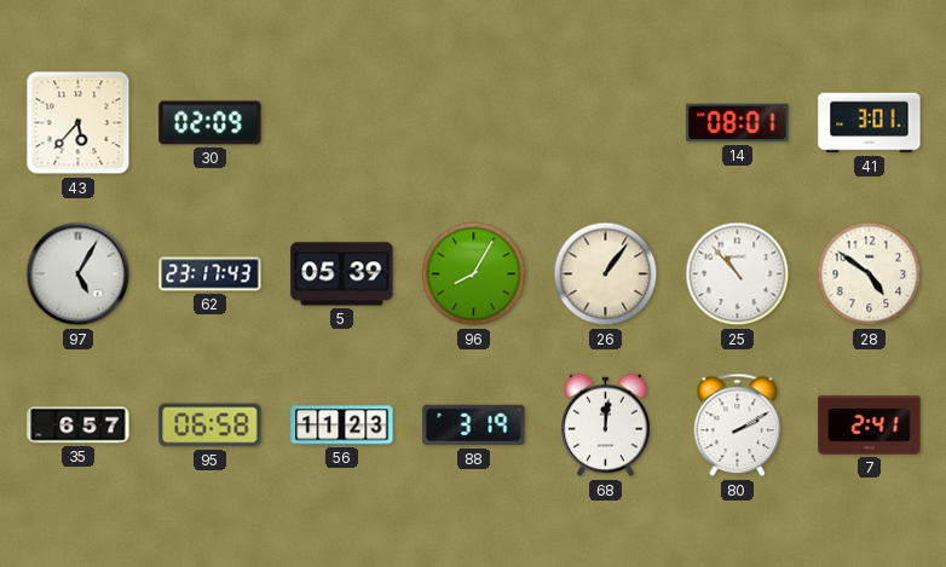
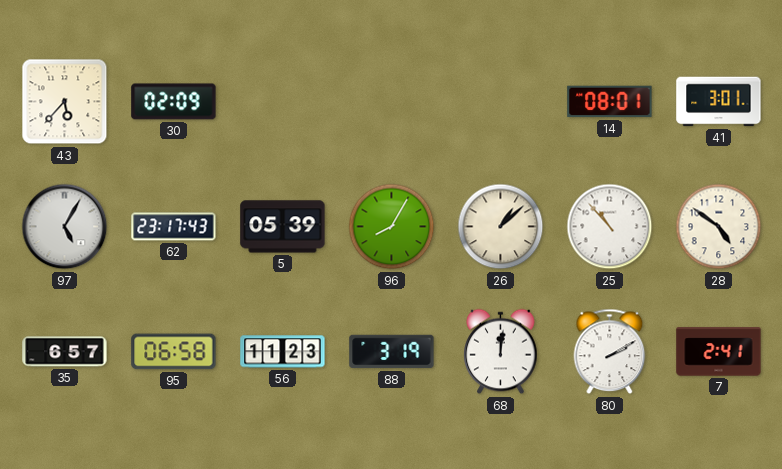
26: 1:06 -> 1:08
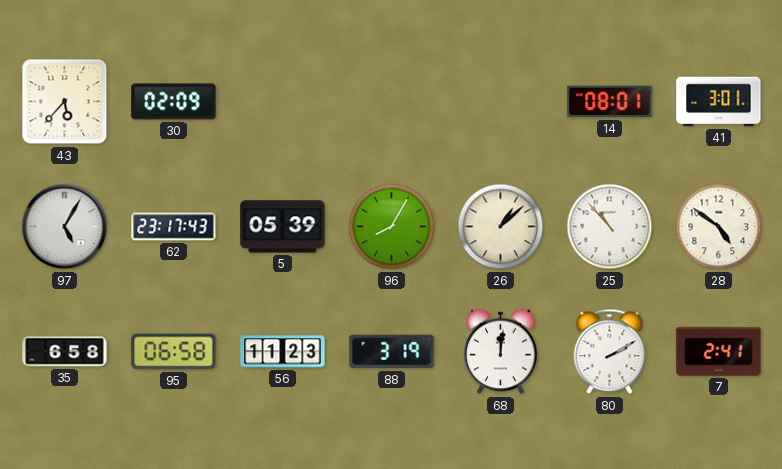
35: 6:57 -> 6:58
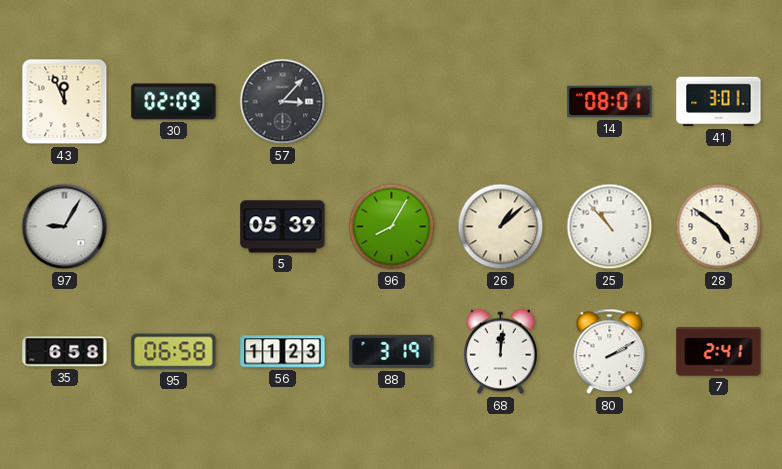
43: 5:37 -> 11:56
57: none -> 3:07
97: 5:05 -> 9:05
62: 23:17 -> none
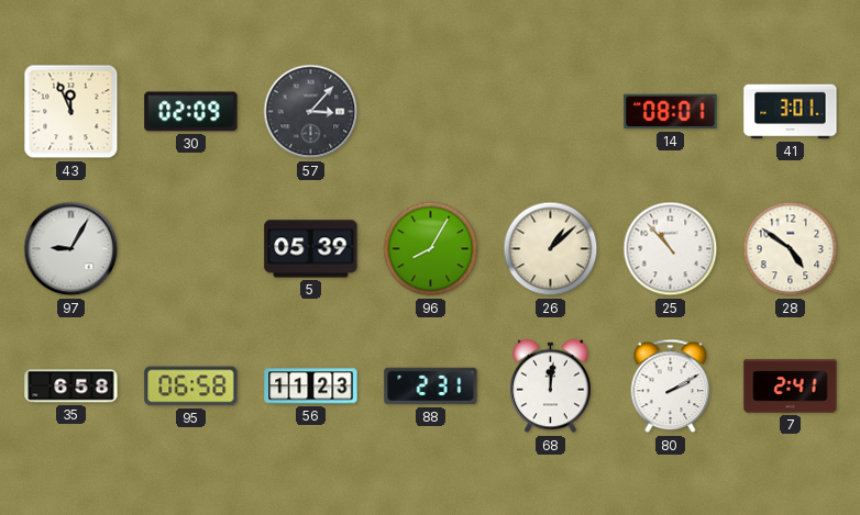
88: 3:19 -> 2:31
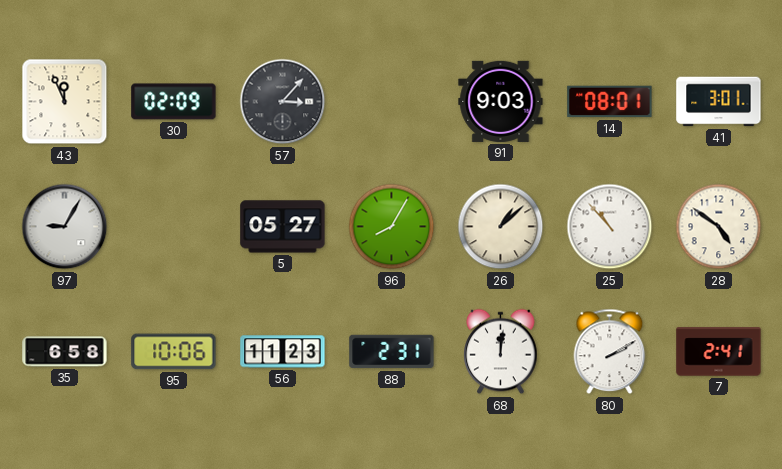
91: none -> 9:03
5: 05:39 -> 05:27
95: 06:58 -> 10:06
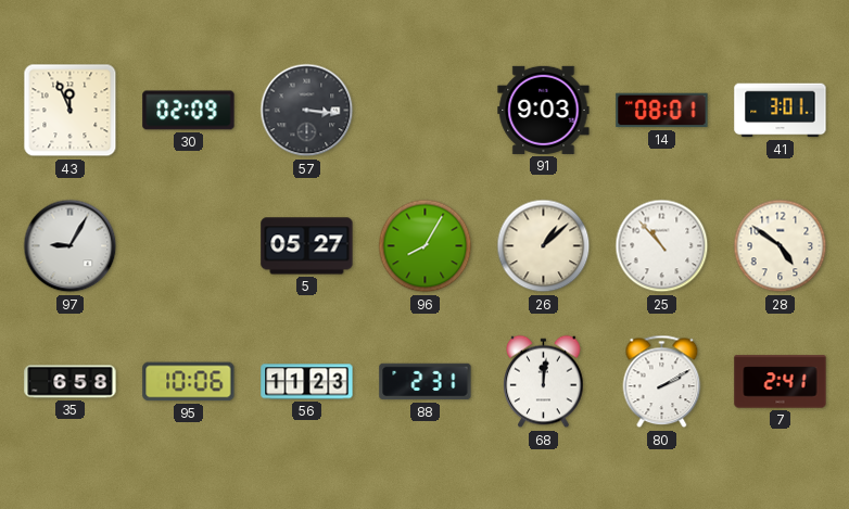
57: 3:07 -> 3:16
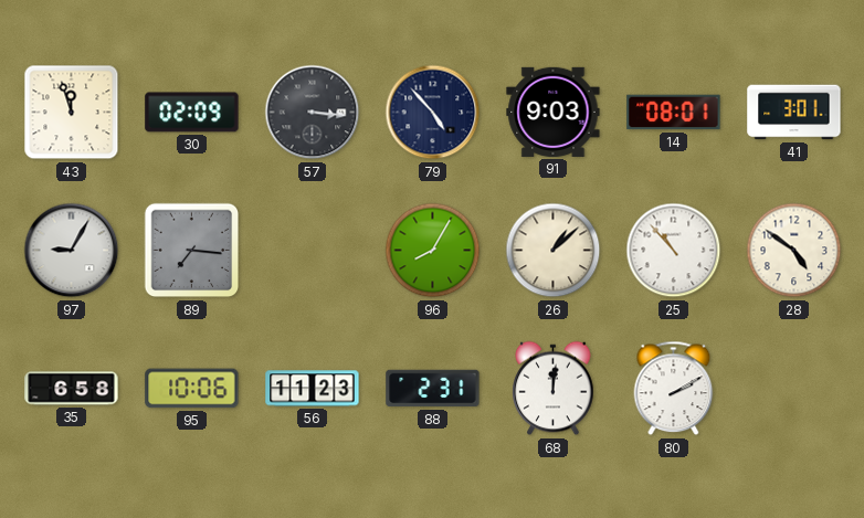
43: 11:56 -> 11:57
79: none -> 4:53
89: none -> 7:16
5: 05:27 -> none
7: 2:41 -> none
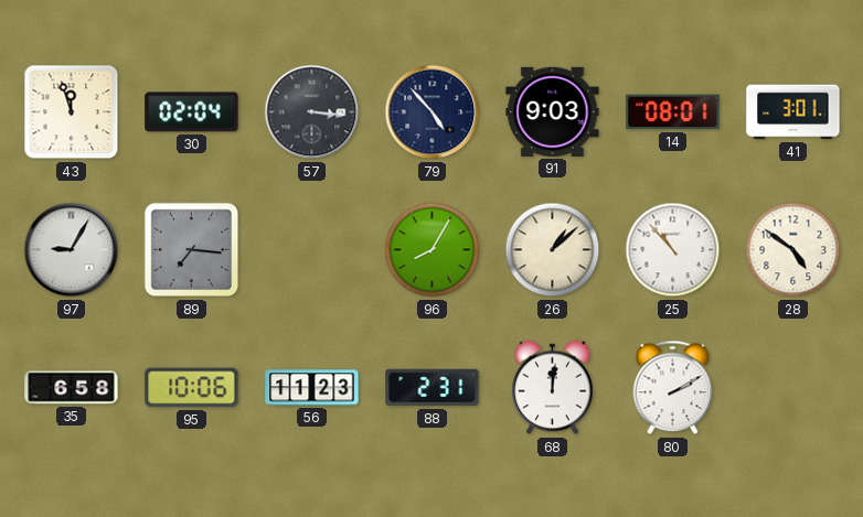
30: 02:09 -> 02:04
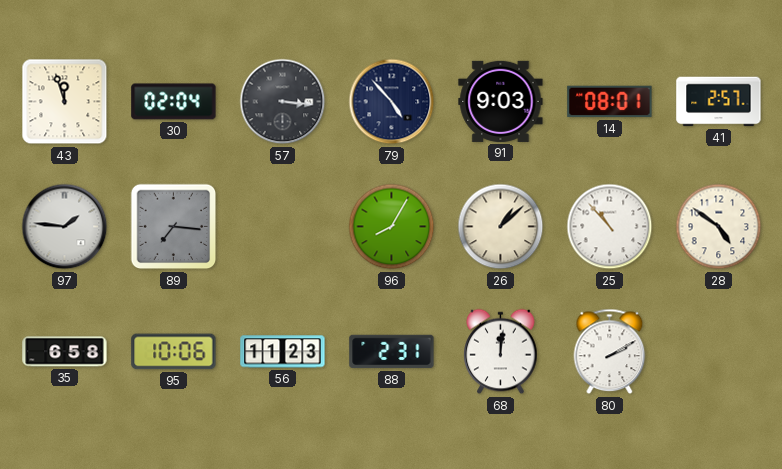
41: 3:01 -> 2:57
97: 9:05 -> 1:46
